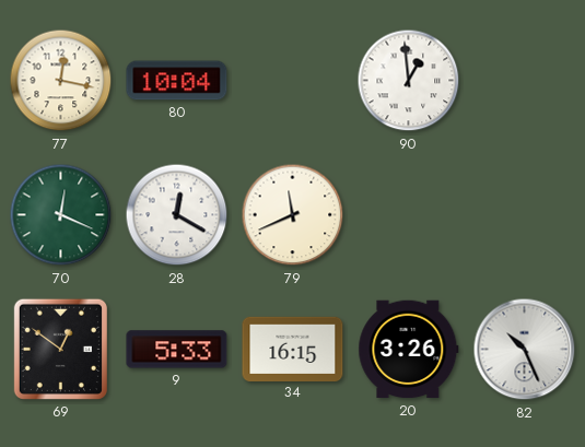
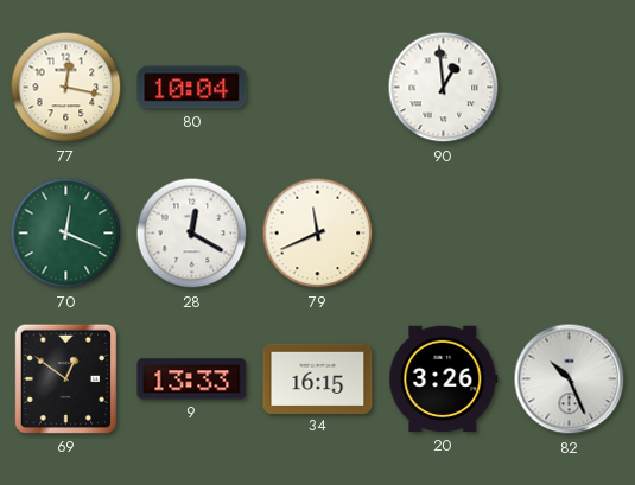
9: 5:33 -> 13:33
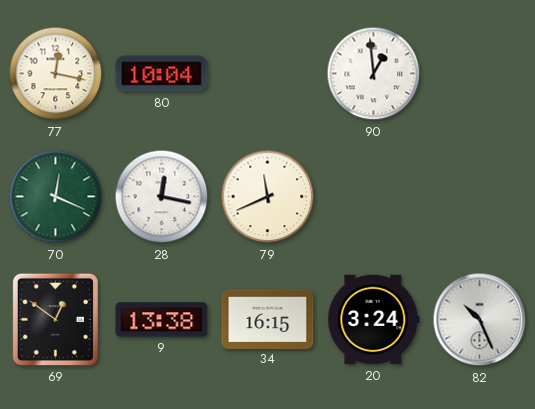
28: 12:20 -> 12:17
9: 13:33 -> 13:38
20: 3:26 -> 3:24
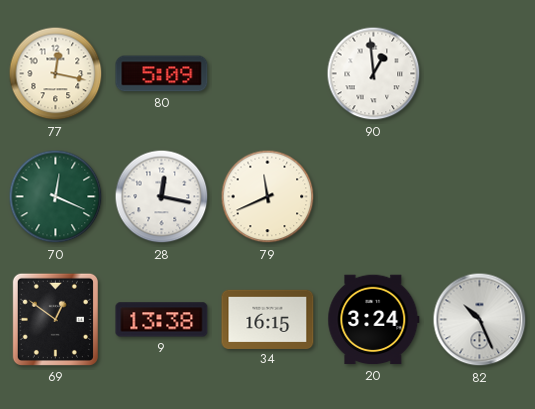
80: 10:04 -> 5:09
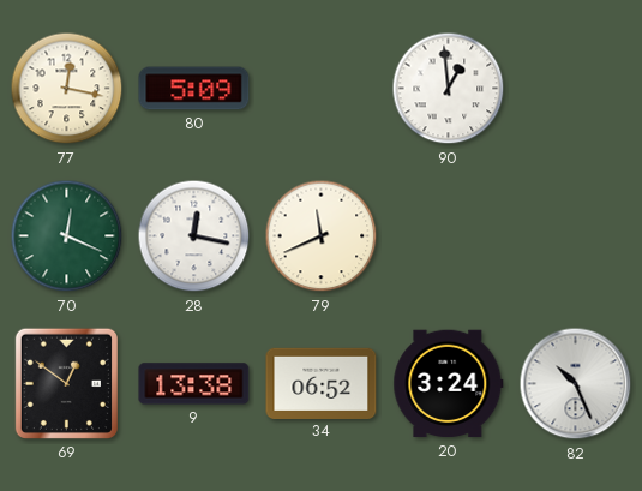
34: 16:15 -> 06:52
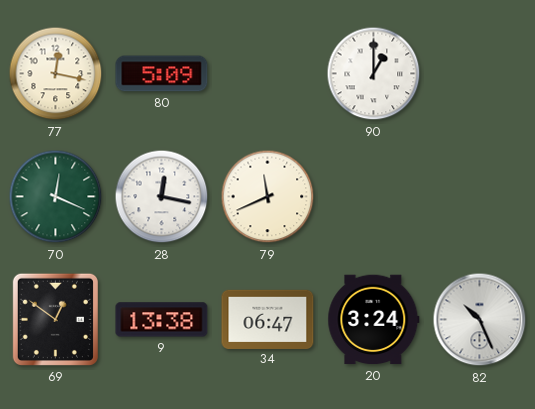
90: 12:59 -> 1:00
34: 06:52 -> 06:47
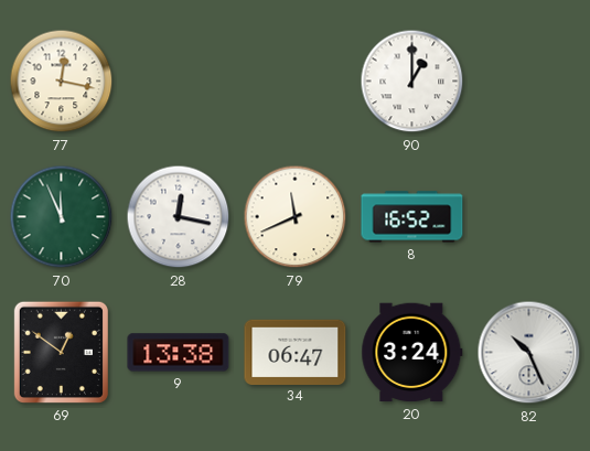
80: 5:09 -> none
70: 12:19 -> 11:56
8: none -> 16:52
